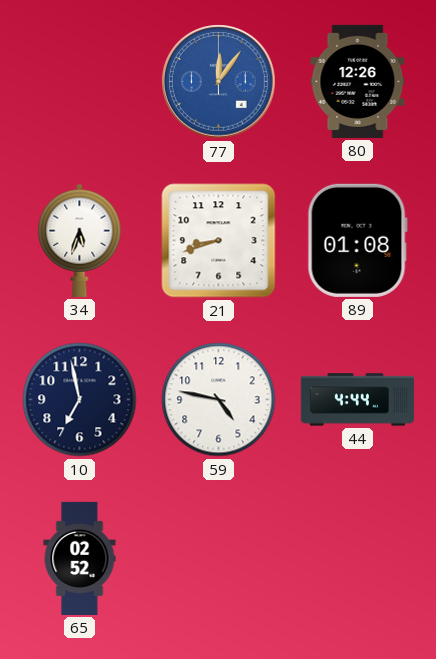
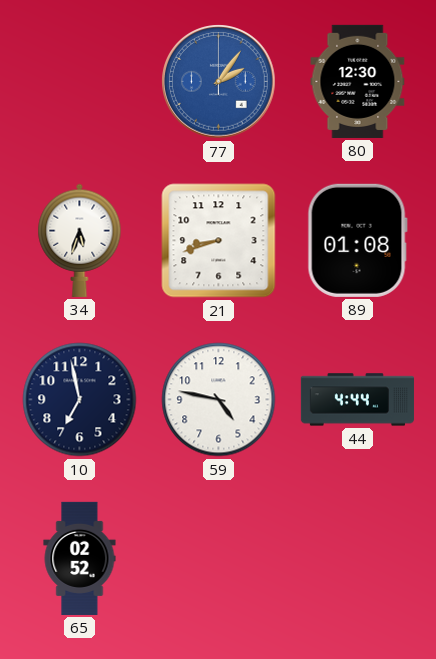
77: 12:06 -> 2:06
80: 12:26 -> 12:30
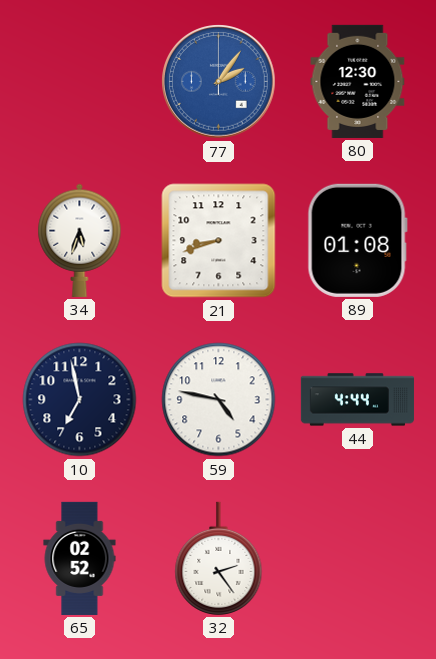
32: none -> 2:24
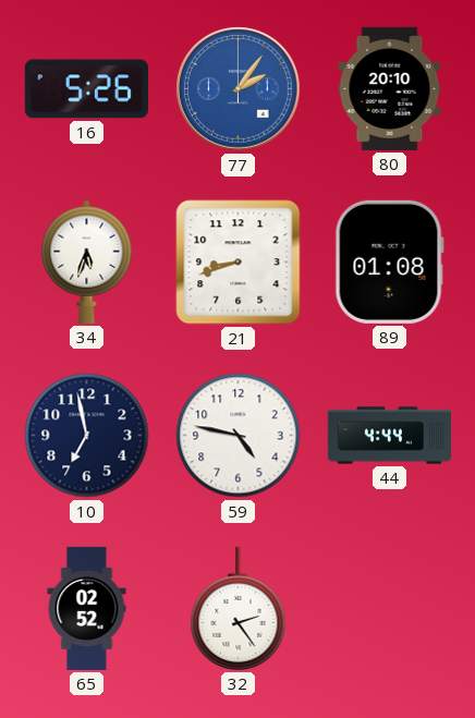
16: none -> 5:26
80: 12:30 -> 20:10
